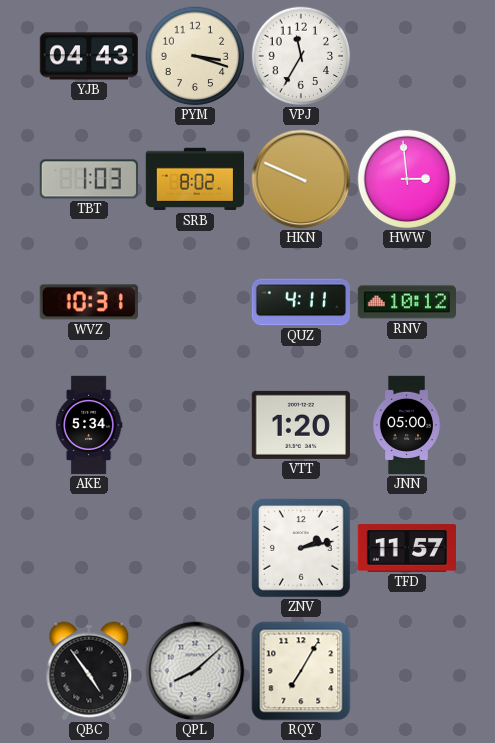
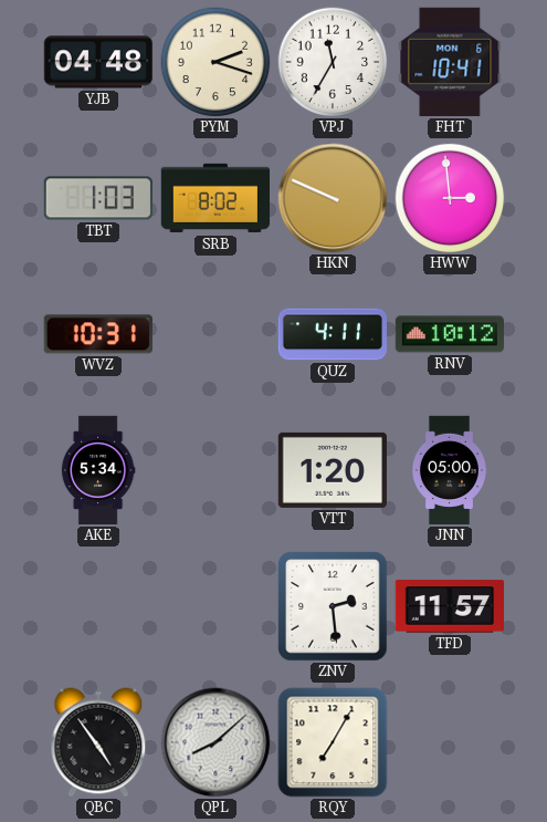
YJB: 04:43 -> 04:48
PYM: 3:18 -> 2:18
FHT: none -> 10:41
ZNV: 2:13 -> 2:29
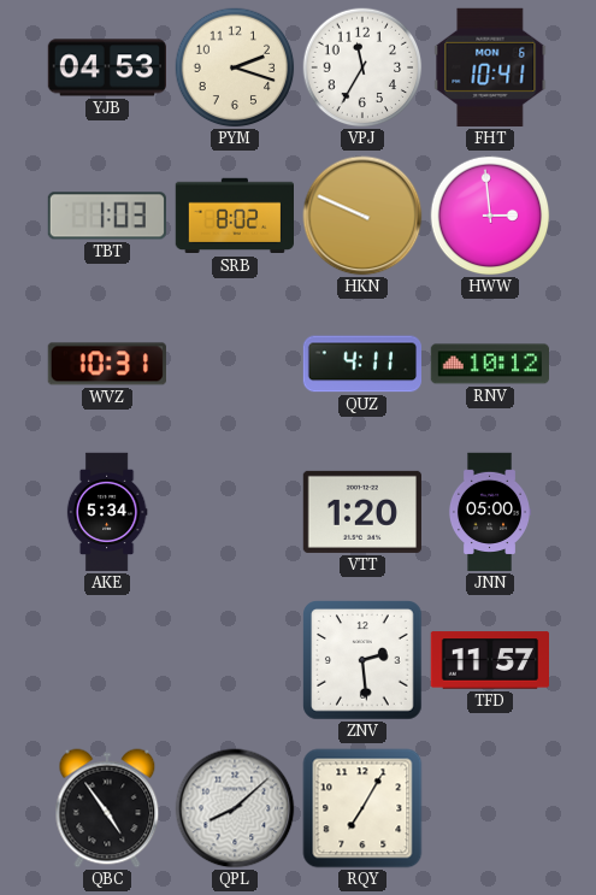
YJB: 04:48 -> 04:53
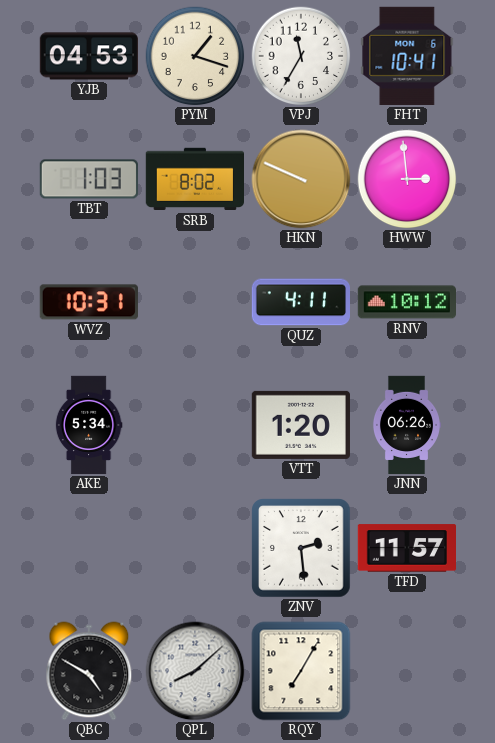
PYM: 2:18 -> 1:18
JNN: 05:00 -> 06:26
QBC: 4:54 -> 4:50
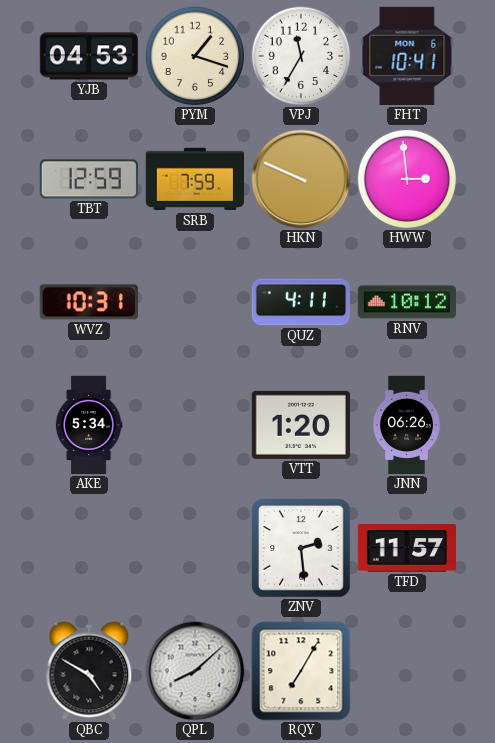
TBT: 1:03 -> 12:59
SRB: 8:02 -> 7:59
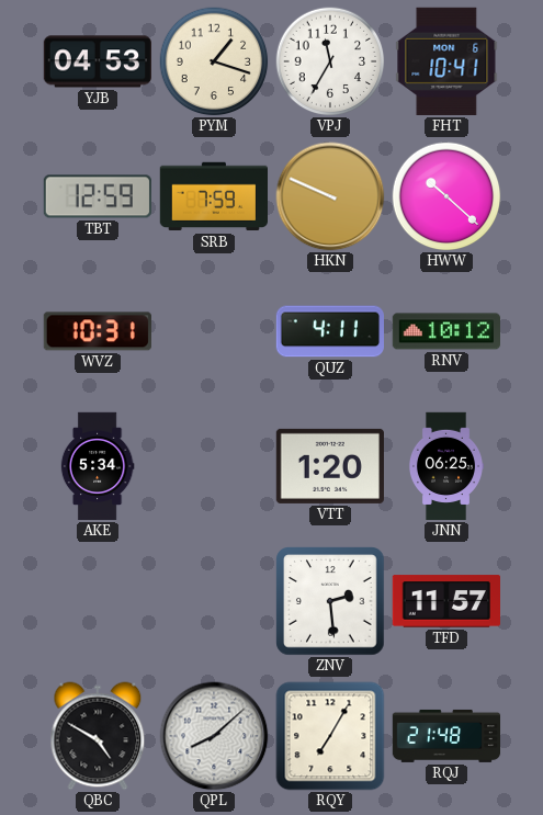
HWW: 2:59 -> 10:22
JNN: 06:26 -> 06:25
RQJ: none -> 21:48
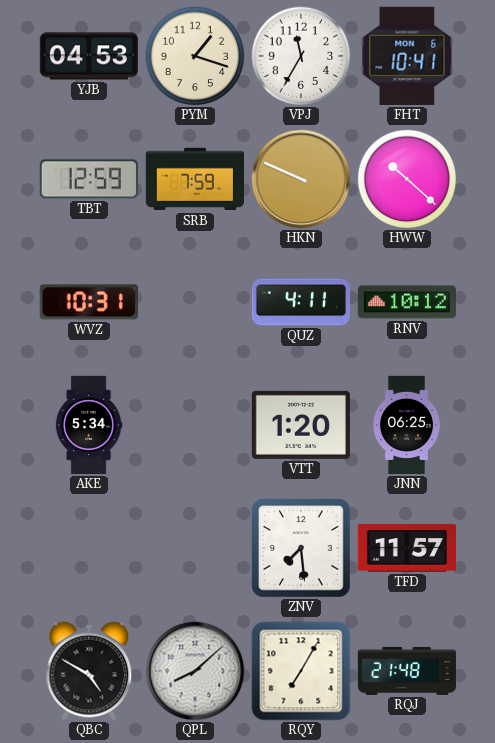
ZNV: 2:29 -> 7:29
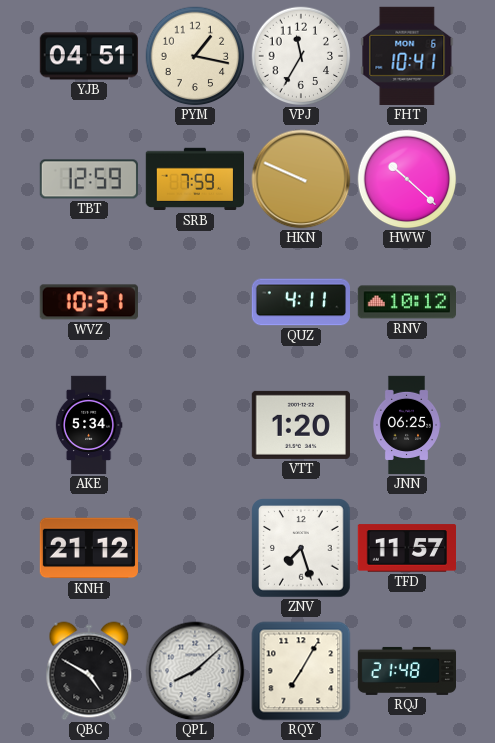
YJB: 04:53 -> 04:51
PYM: 1:18 -> 1:17
KNH: none -> 21:12
ZNV: 7:29 -> 7:27
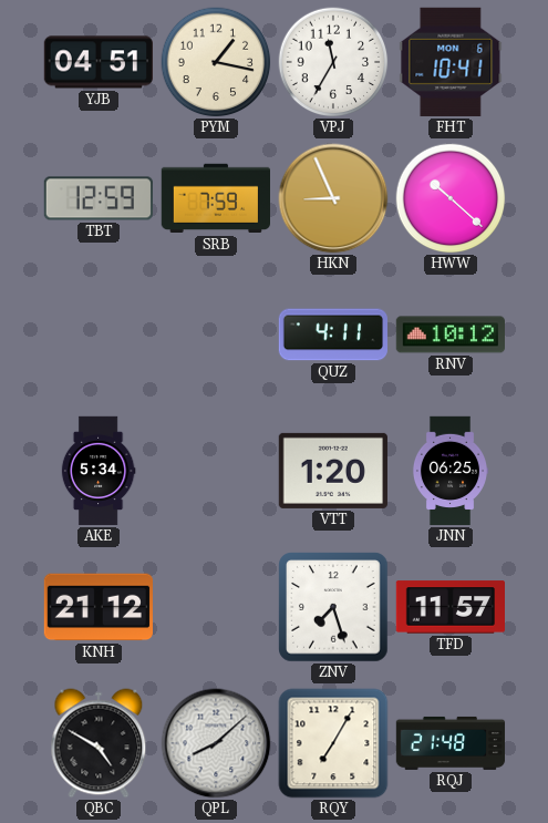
HKN: 9:49 -> 8:56
WVZ: 10:31 -> none
